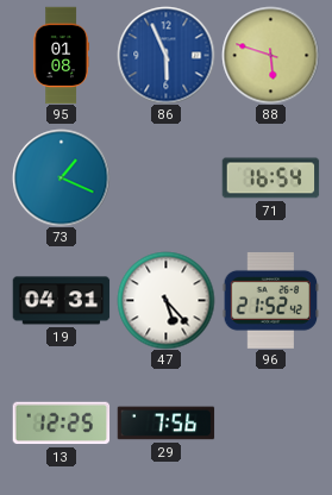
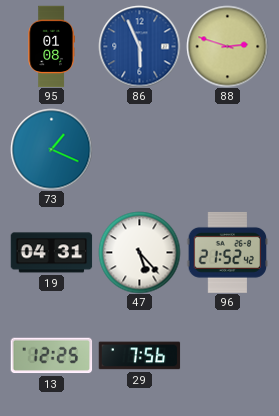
88: 5:48 -> 2:48
71: 16:54 -> none
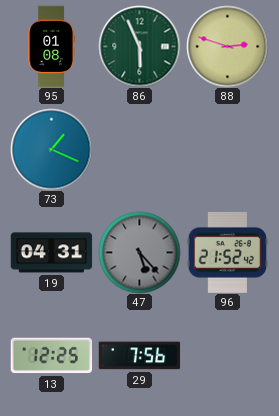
86 dial: blue -> green
47 dial: white -> grey
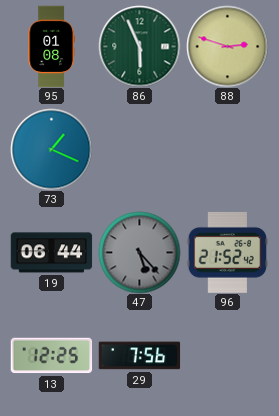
19: 04:31 -> 06:44
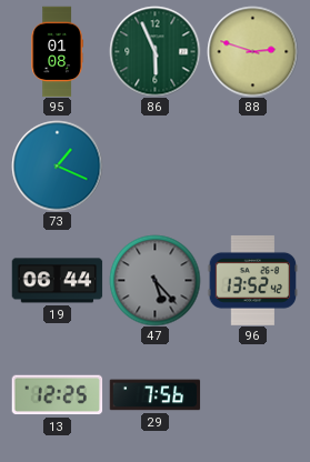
96: 21:52 -> 13:52
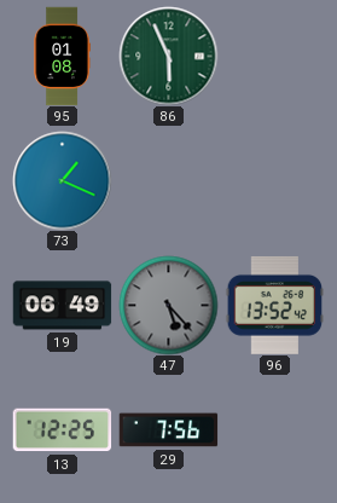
88: 2:48 -> none
19: 06:44 -> 06:49
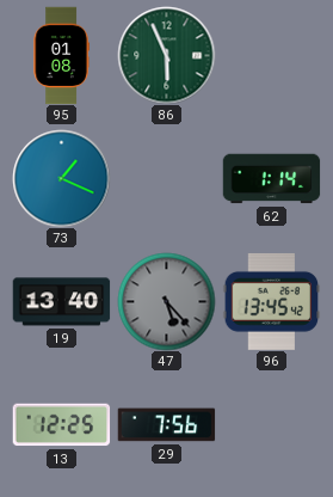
62: none -> 1:14
19: 06:49 -> 13:40
96: 13:52 -> 13:45
